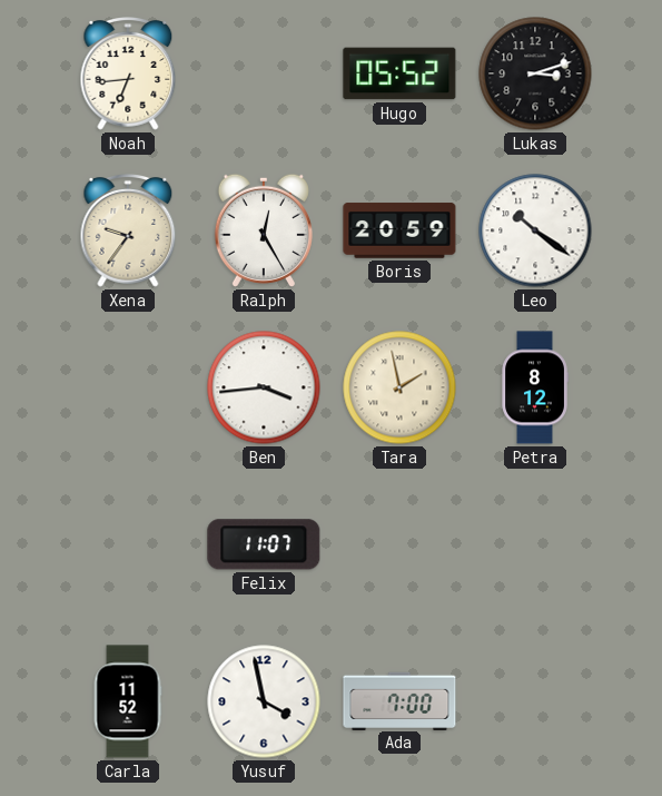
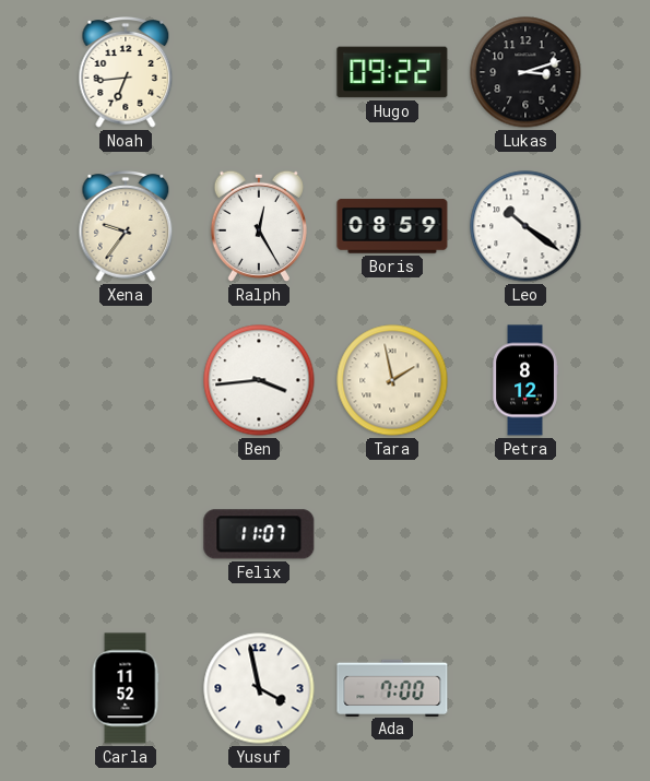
Hugo: 05:52 -> 09:22
Boris: 20:59 -> 08:59
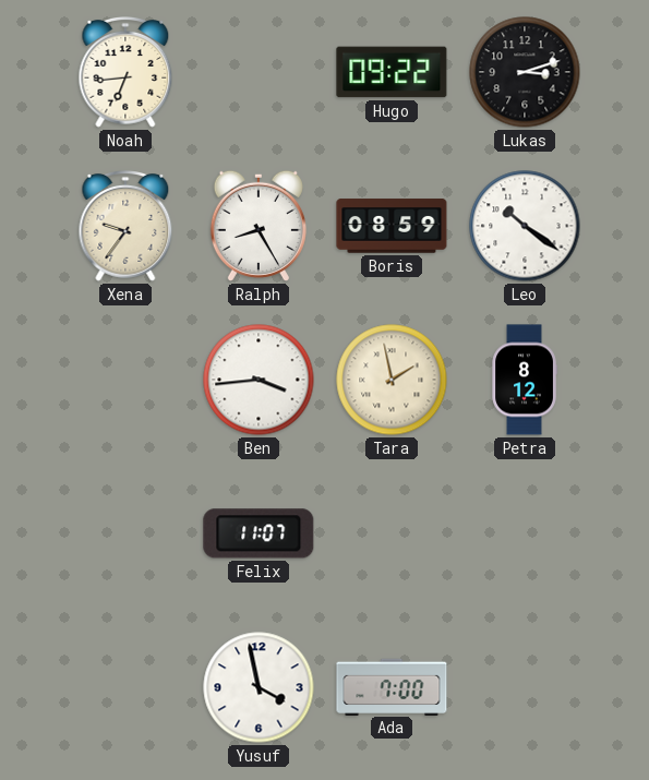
Ralph: 12:25 -> 8:25
Carla: 11:52 -> none
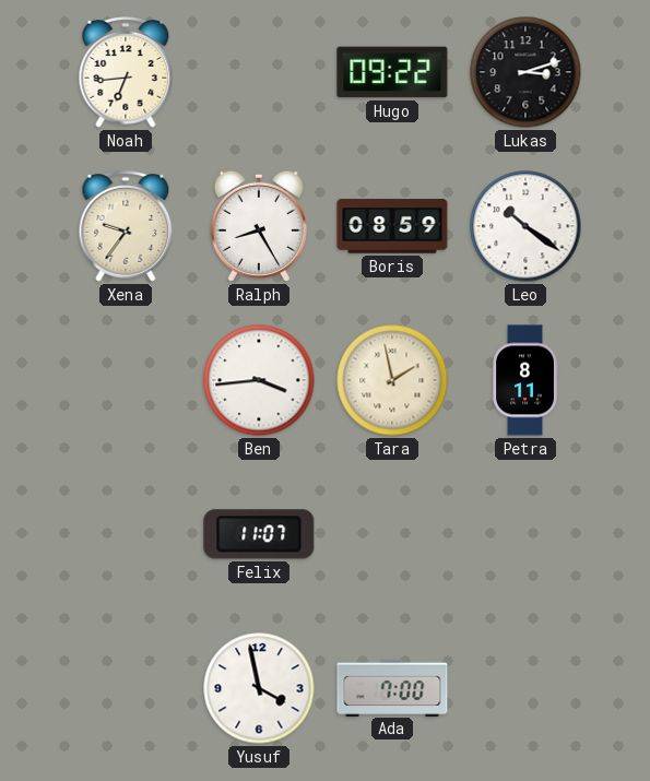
Petra: 8:12 -> 8:11
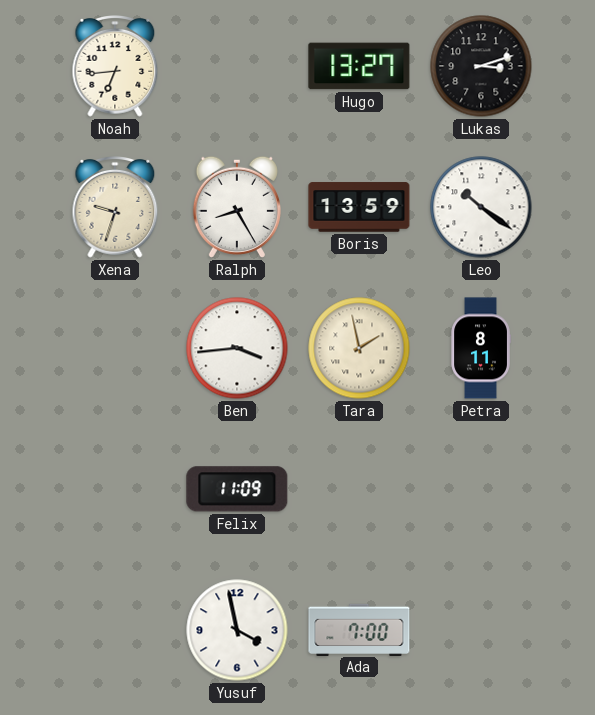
Hugo: 09:22 -> 13:27
Xena: 9:36 -> 9:33
Boris: 08:59 -> 13:59
Felix: 11:07 -> 11:09
